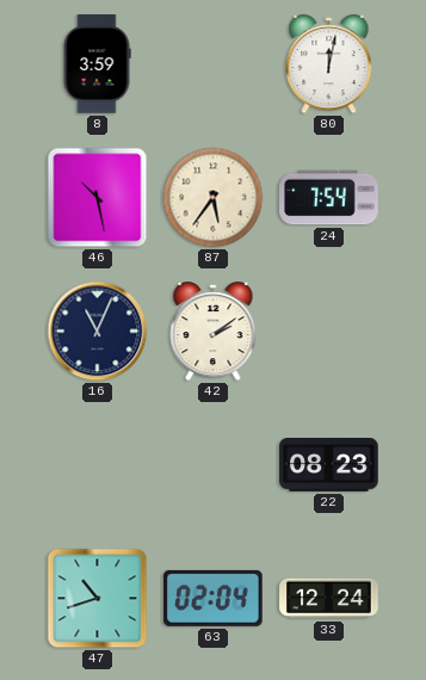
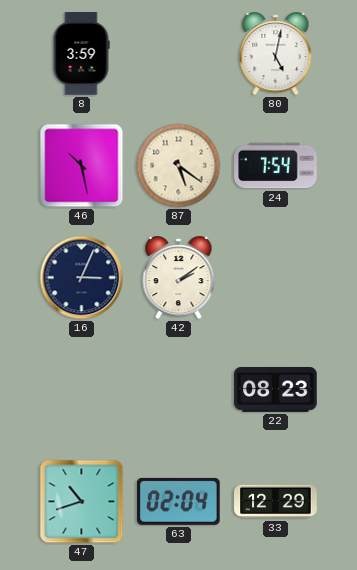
80: 12:02 -> 5:02
87: 5:36 -> 5:21
16: 11:04 -> 3:04
33: 12:24 -> 12:29
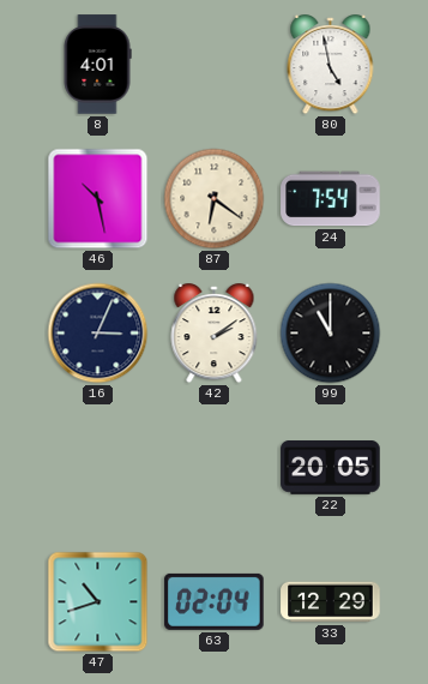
8: 3:59 -> 4:01
80: 5:02 -> 4:58
87: 5:21 -> 6:21
99: none -> 11:00
22: 08:23 -> 20:05
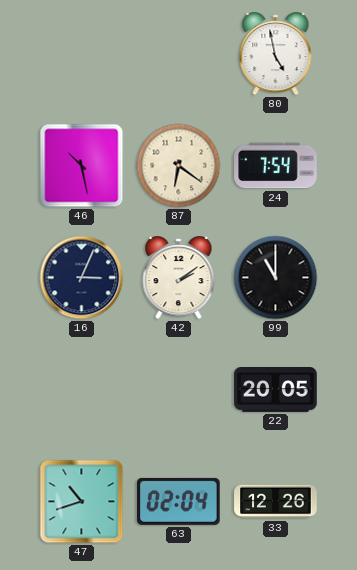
8: 4:01 -> none
33: 12:29 -> 12:26
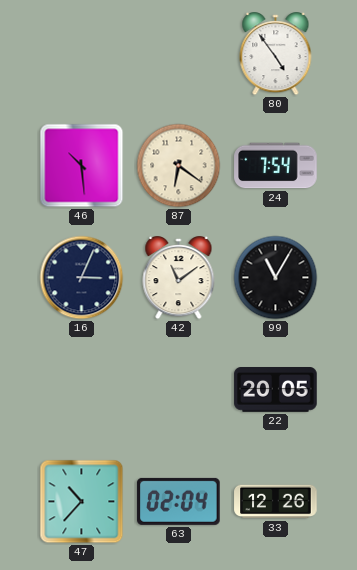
80: 4:58 -> 4:54
46: 10:28 -> 10:29
42: 2:09 -> 11:09
99: 11:00 -> 11:05
47: 10:42 -> 10:37
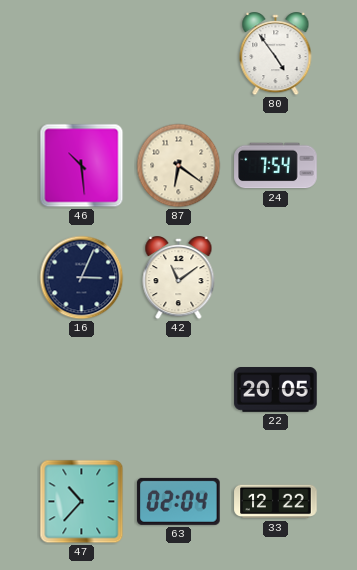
99: 11:05 -> none
33: 12:26 -> 12:22
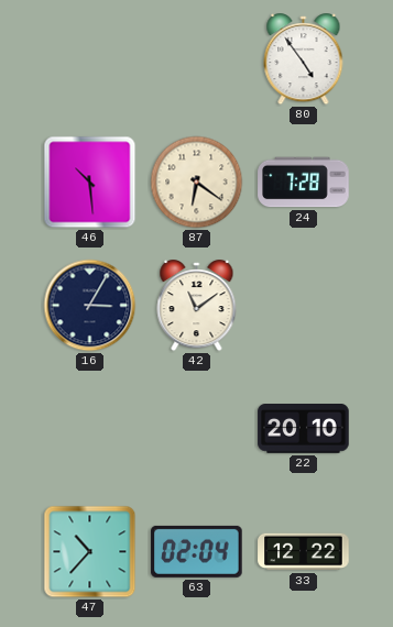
24: 7:54 -> 7:28
16: 3:04 -> 3:05
22: 20:05 -> 20:10
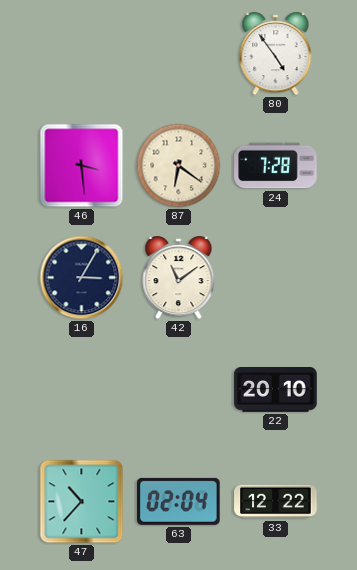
46: 10:29 -> 3:29
